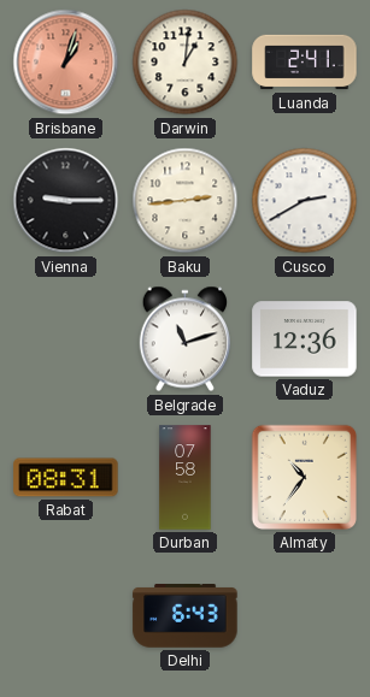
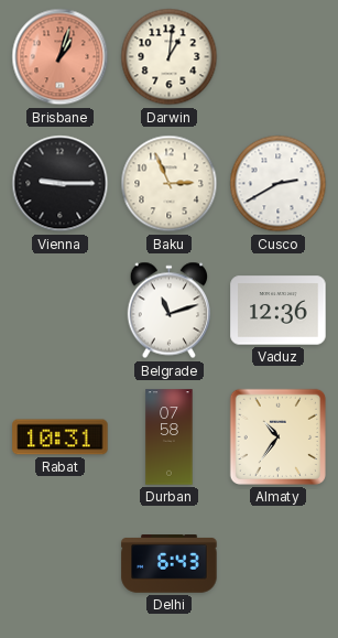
Luanda: 2:41 -> none
Baku: 2:44 -> 2:56
Rabat: 08:31 -> 10:31
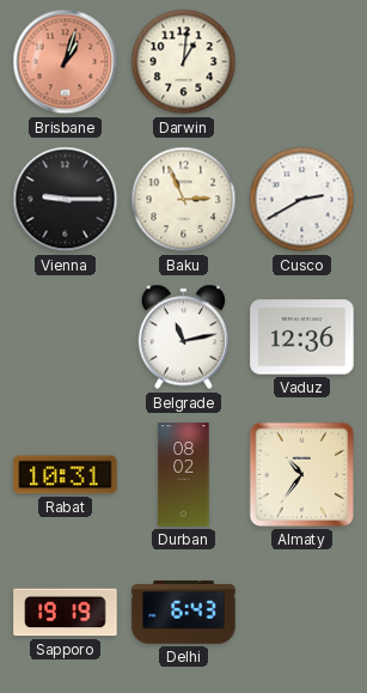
Belgrade: 11:12 -> 11:13
Durban: 07:58 -> 08:02
Sapporo: none -> 19:19
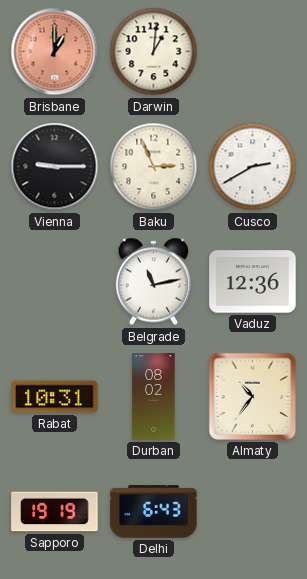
Brisbane: 1:03 -> 1:00
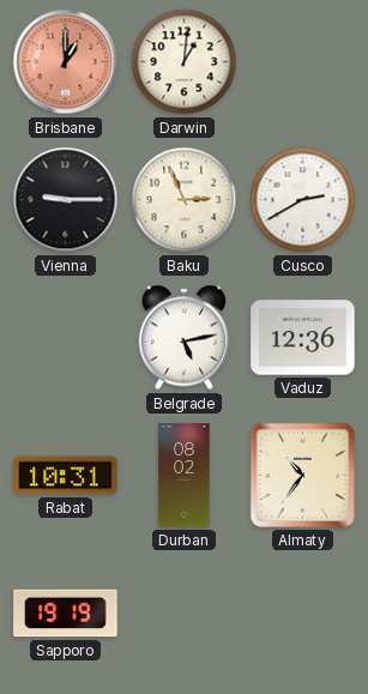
Belgrade: 11:13 -> 5:13
Delhi: 6:43 -> none
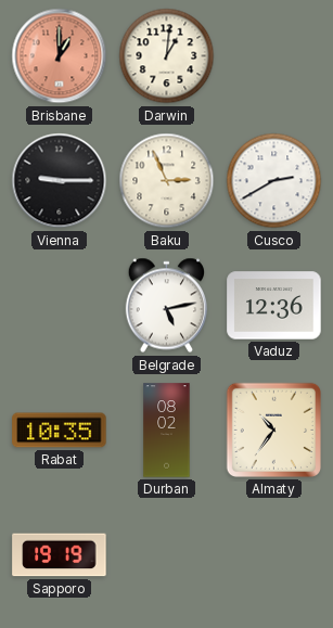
Rabat: 10:31 -> 10:35
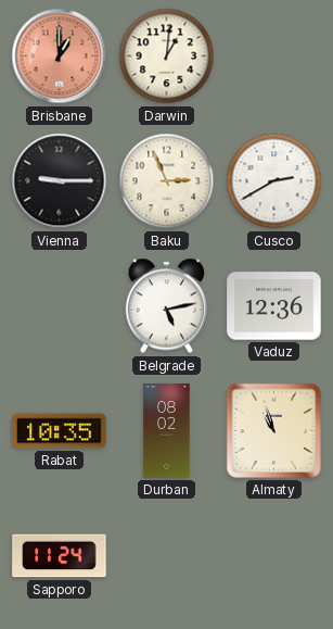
Almaty: 10:36 -> 10:57
Sapporo: 19:19 -> 11:24
